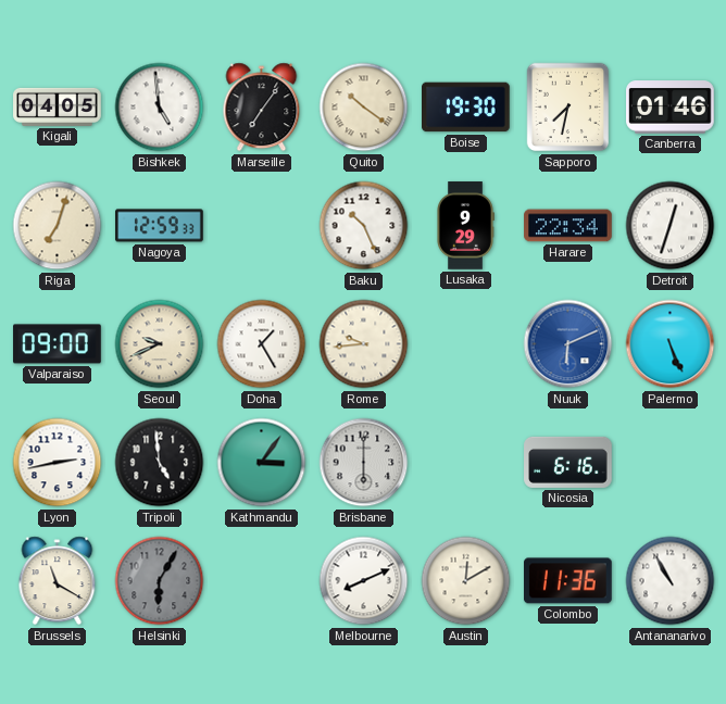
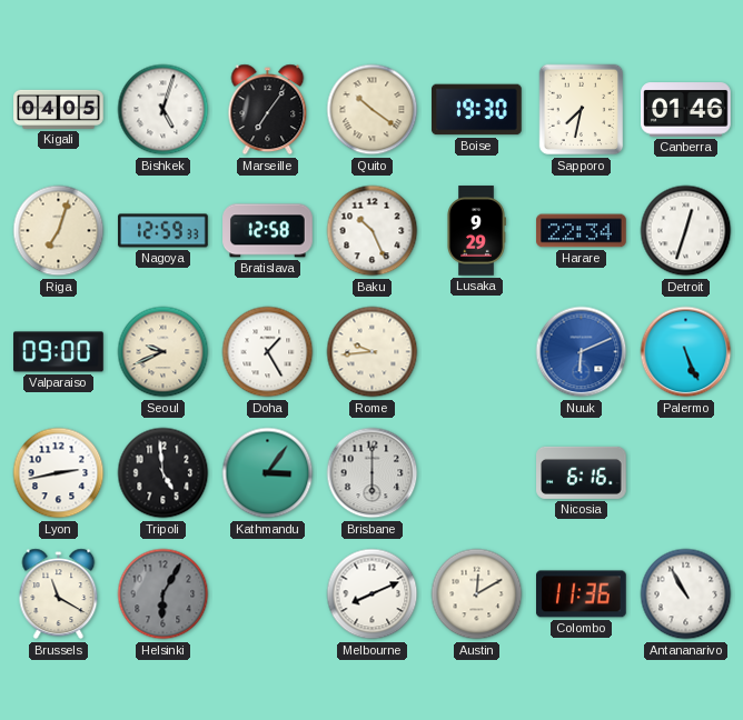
Bishkek: 4:59 -> 5:03
Bratislava: none -> 12:58
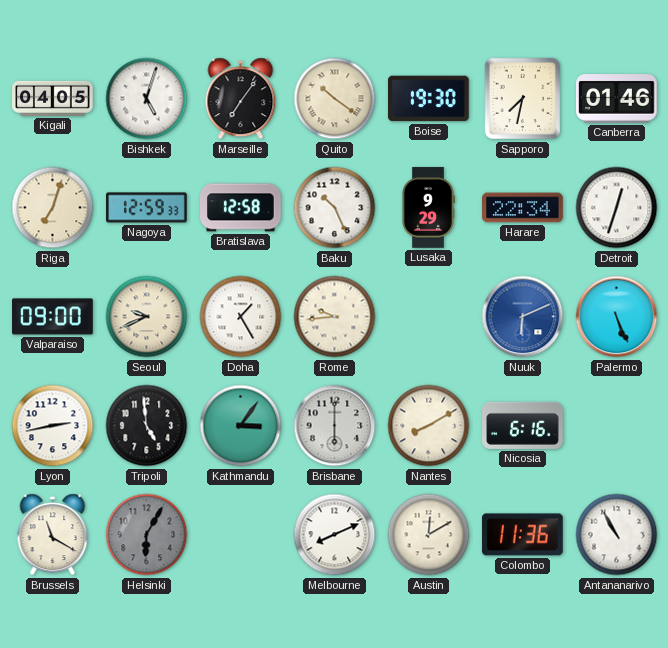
Nantes: none -> 8:10
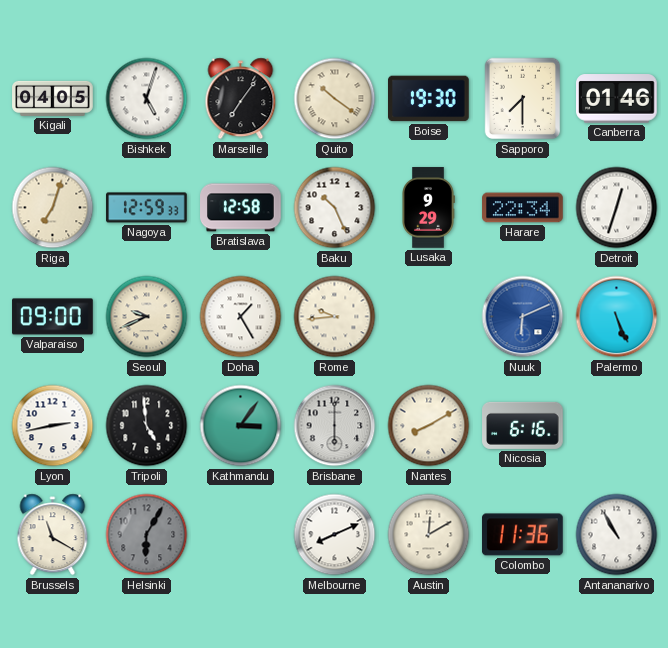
Sapporo: 7:32 -> 7:30
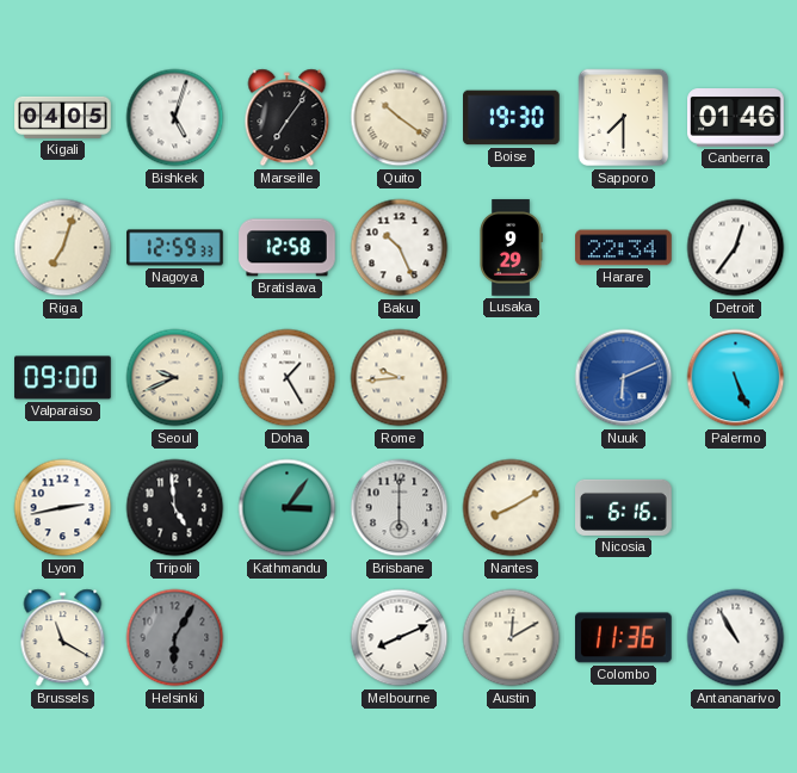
Detroit: 12:33 -> 12:36
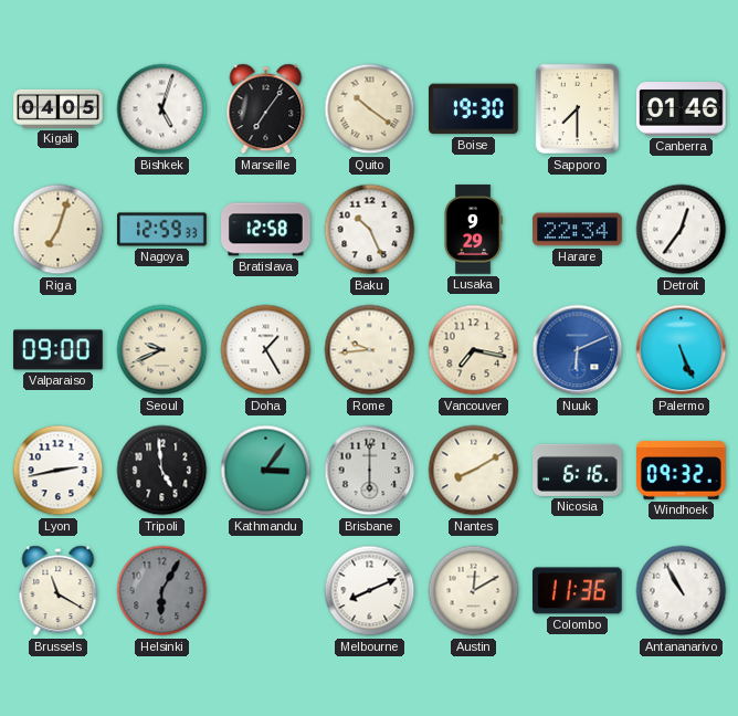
Vancouver: none -> 7:17
Windhoek: none -> 09:32
